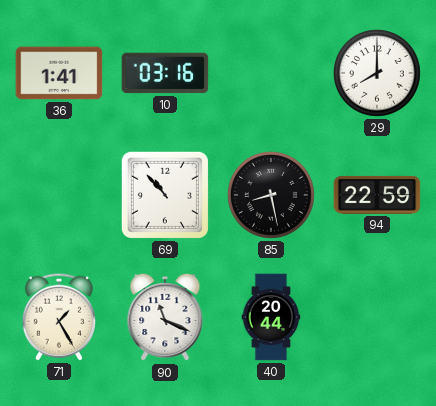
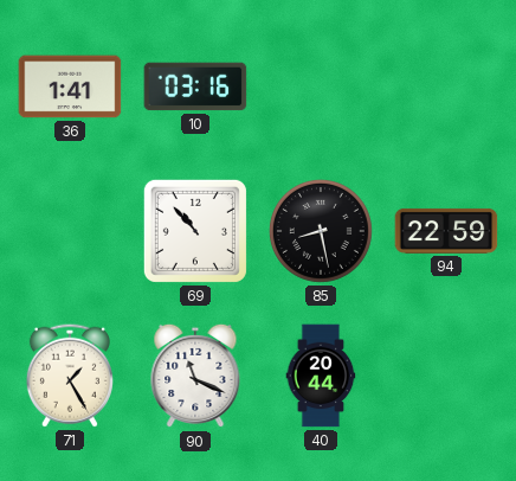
29: 8:00 -> none
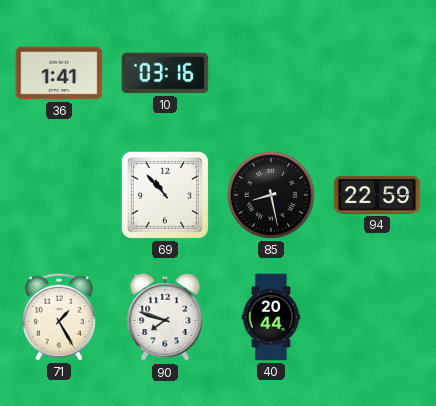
90: 11:19 -> 7:48
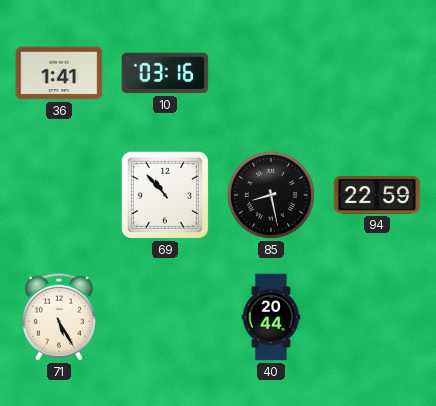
71: 1:25 -> 5:25
90: 7:48 -> none
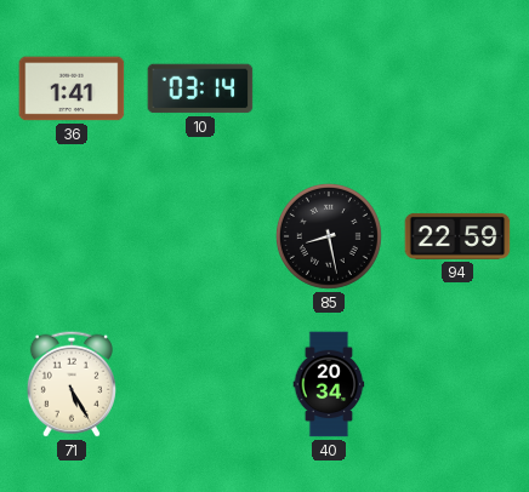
10: 03:16 -> 03:14
69: 10:53 -> none
40: 20:44 -> 20:34
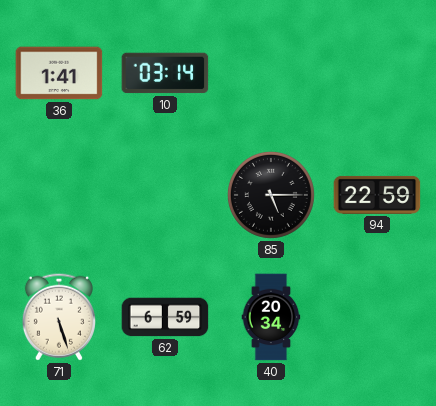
85: 8:28 -> 5:15
71: 5:25 -> 5:27
62: none -> 6:59
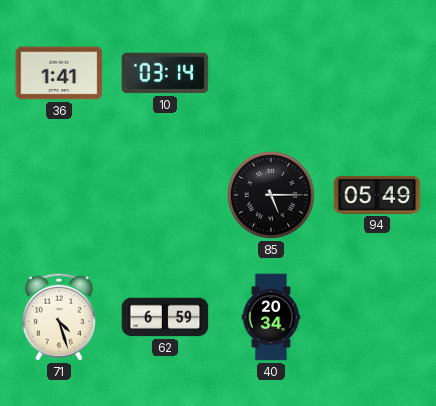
94: 22:59 -> 05:49
71: 5:27 -> 4:27
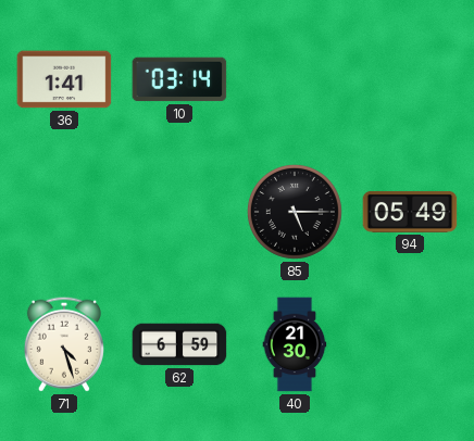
40: 20:34 -> 21:30
